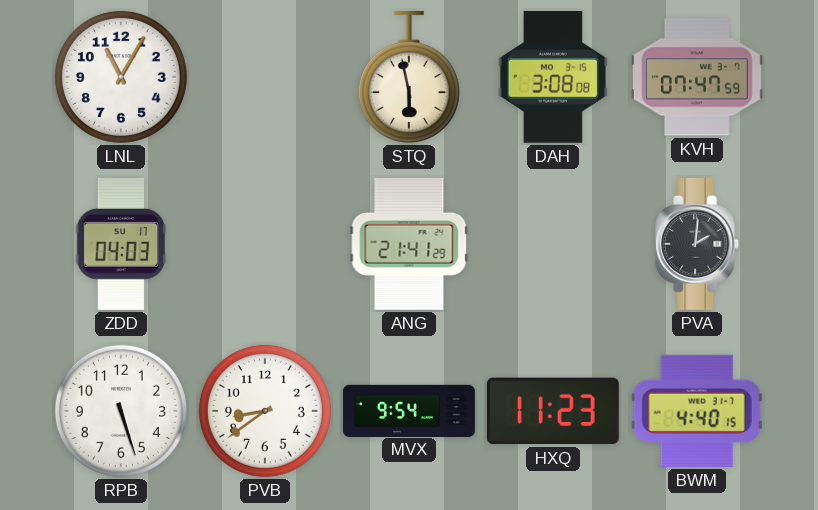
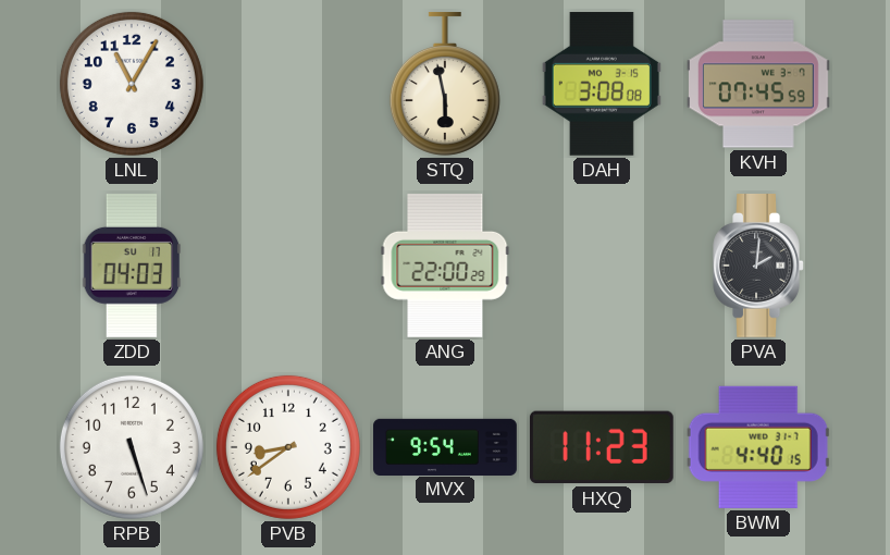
KVH: 07:47 -> 07:45
ANG: 21:41 -> 22:00
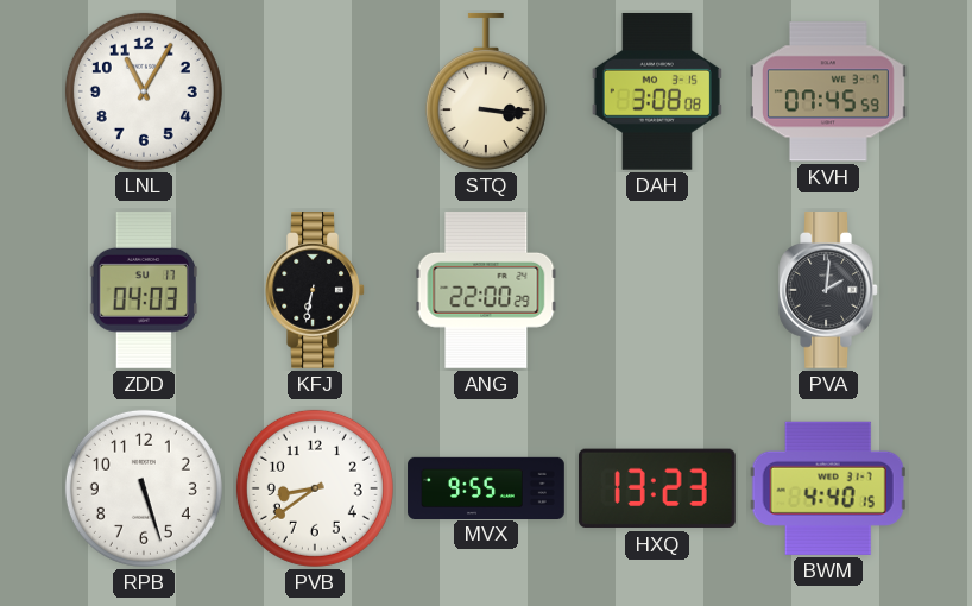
STQ: 5:58 -> 3:16
KFJ: none -> 6:32
MVX: 9:54 -> 9:55
HXQ: 11:23 -> 13:23
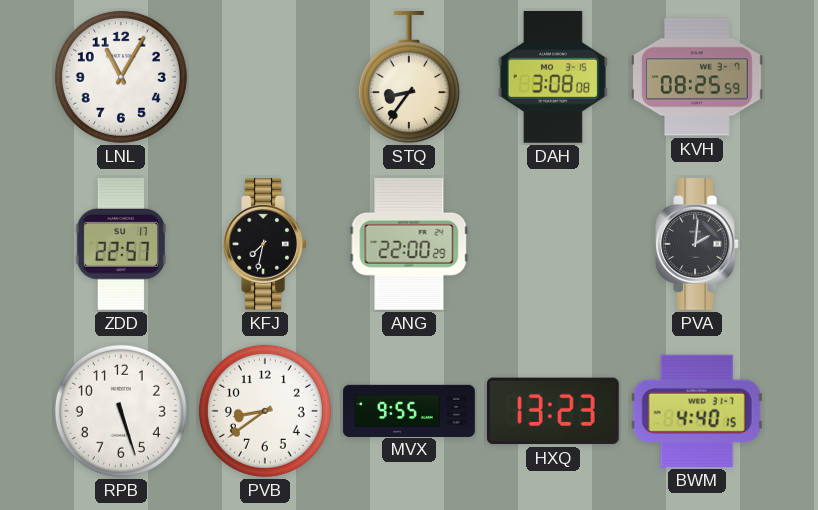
STQ: 3:16 -> 8:36
KVH: 07:45 -> 08:25
ZDD: 04:03 -> 22:57
KFJ: 6:32 -> 7:32
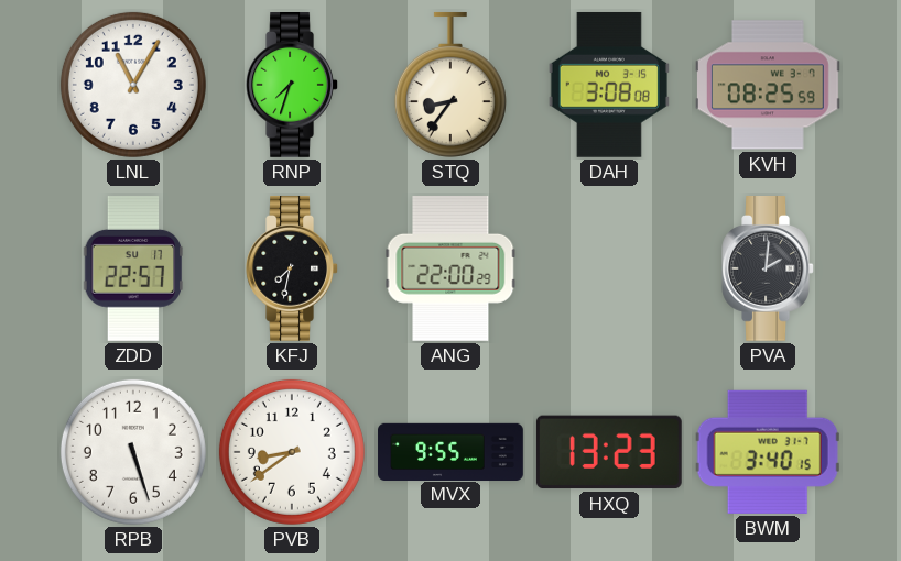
RNP: none -> 7:33
BWM: 4:40 -> 3:40
